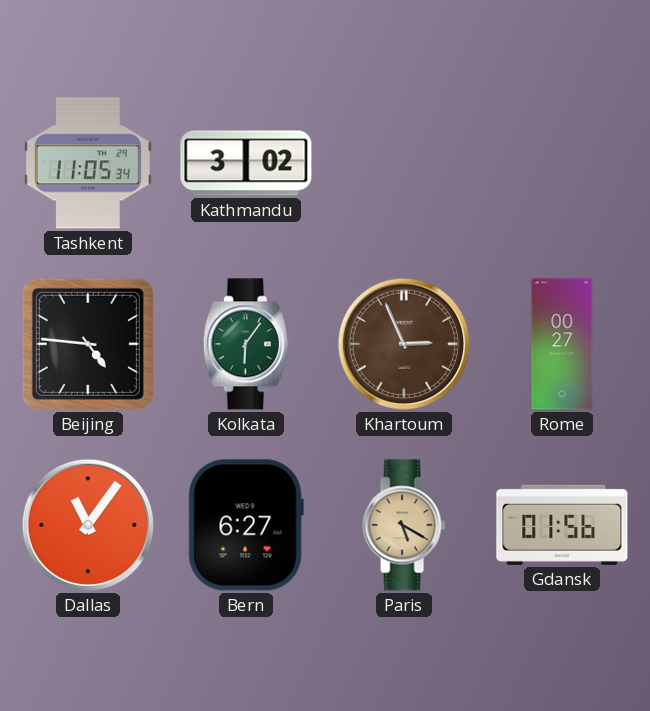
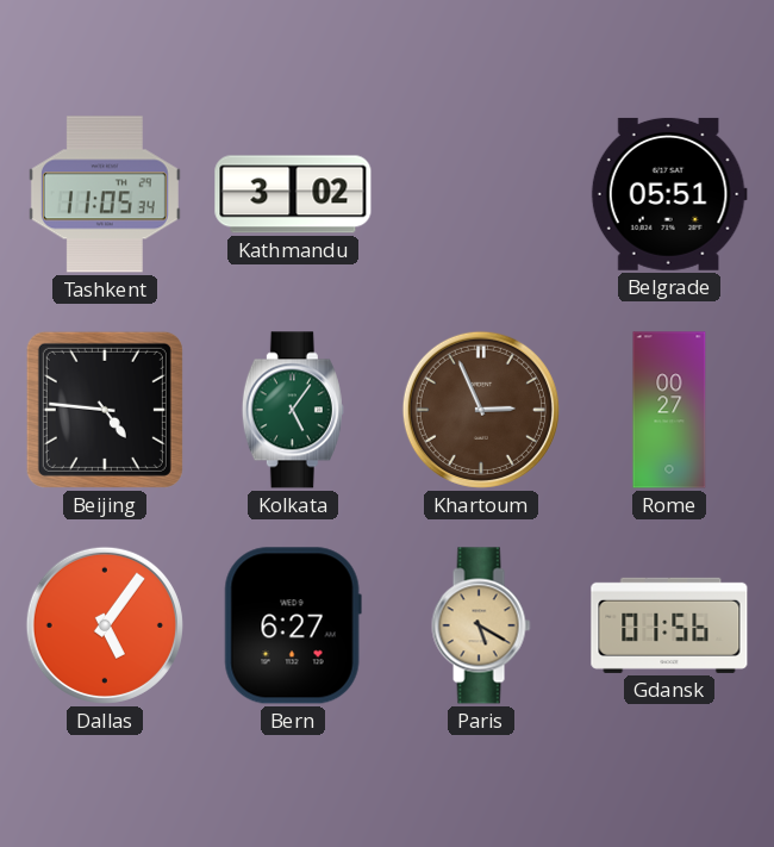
Belgrade: none -> 05:51
Kolkata: 6:06 -> 5:06
Dallas: 11:06 -> 5:06
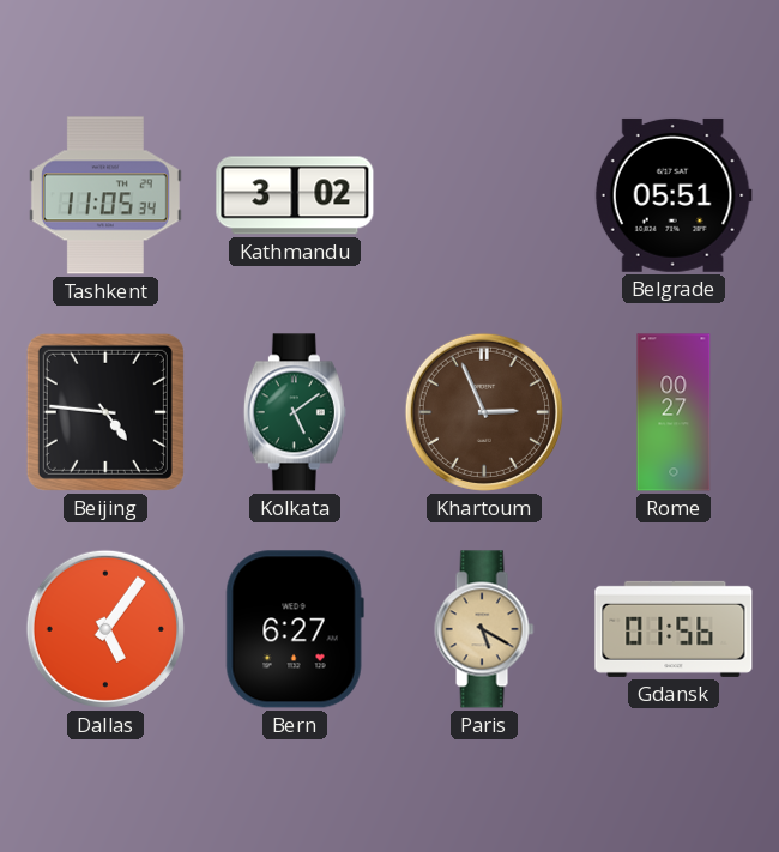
Kolkata: 5:06 -> 5:09
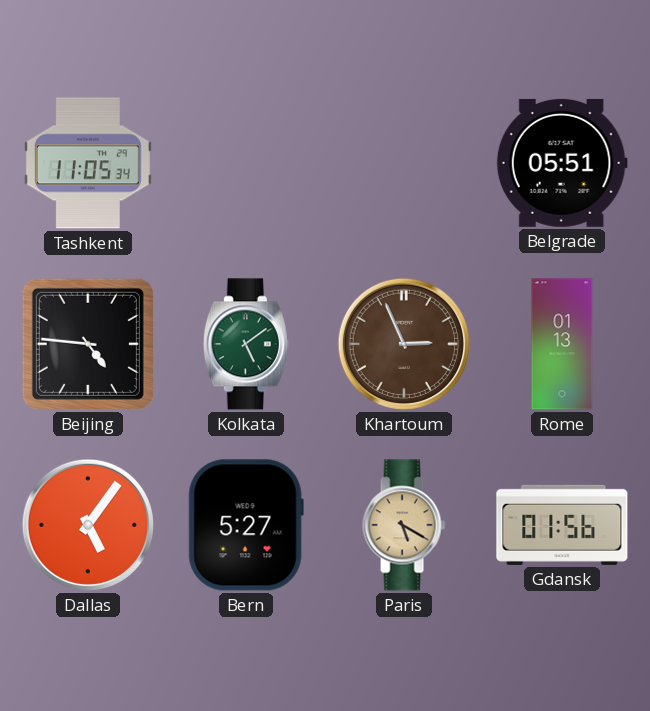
Kathmandu: 3:02 -> none
Rome: 00:27 -> 01:13
Bern: 6:27 -> 5:27
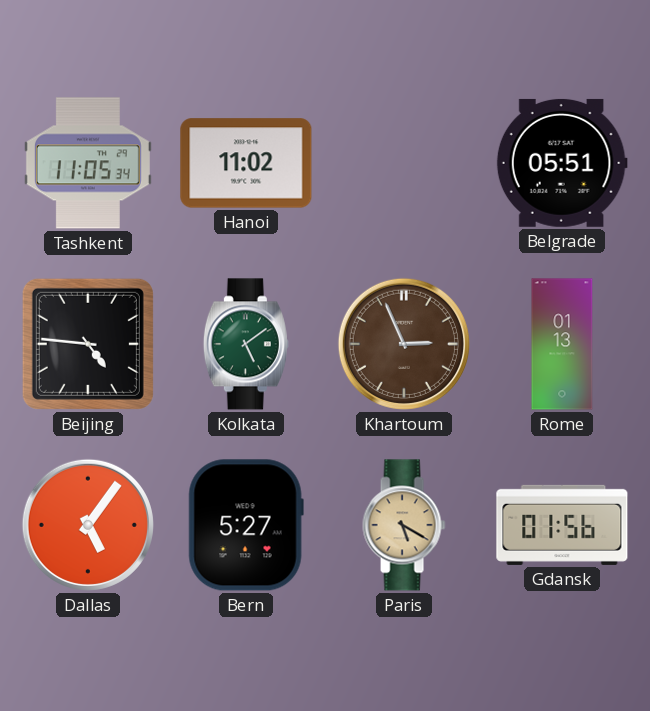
Hanoi: none -> 11:02
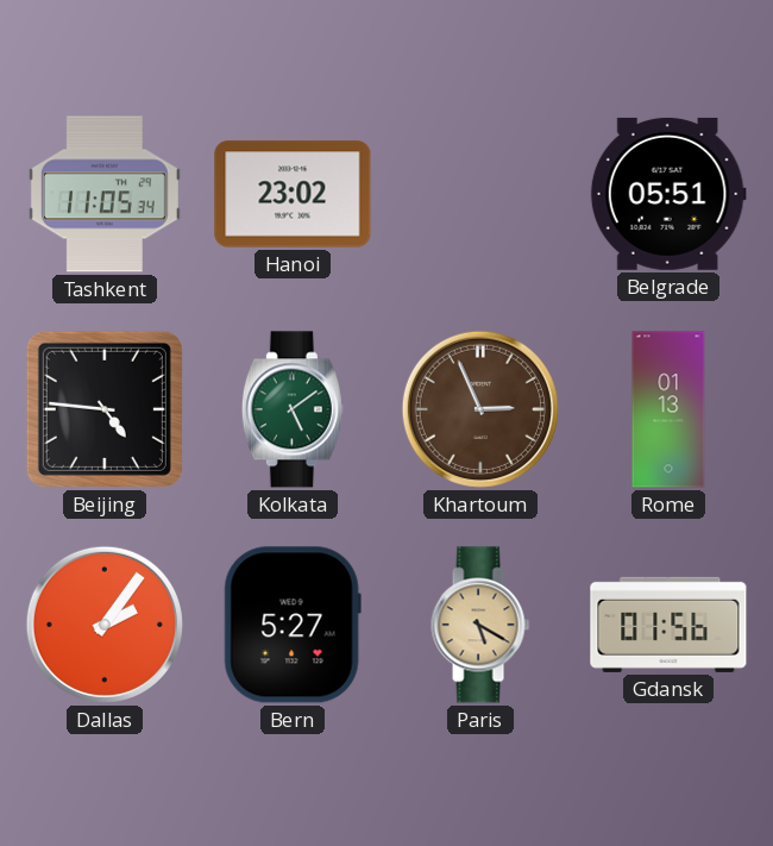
Hanoi: 11:02 -> 23:02
Dallas: 5:06 -> 2:06
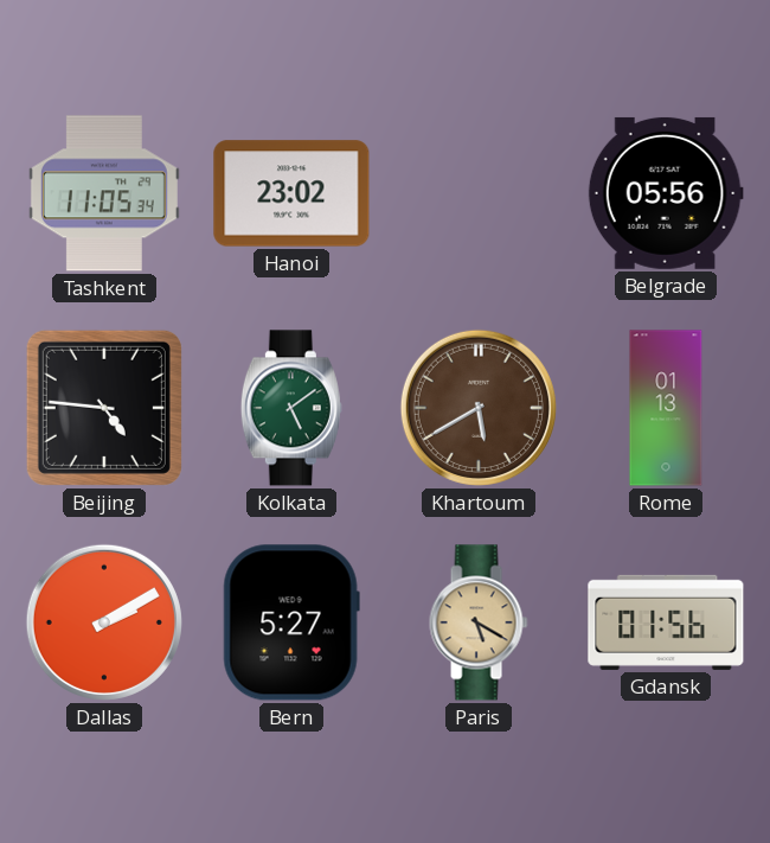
Belgrade: 05:51 -> 05:56
Khartoum: 2:56 -> 5:40
Dallas: 2:06 -> 2:10
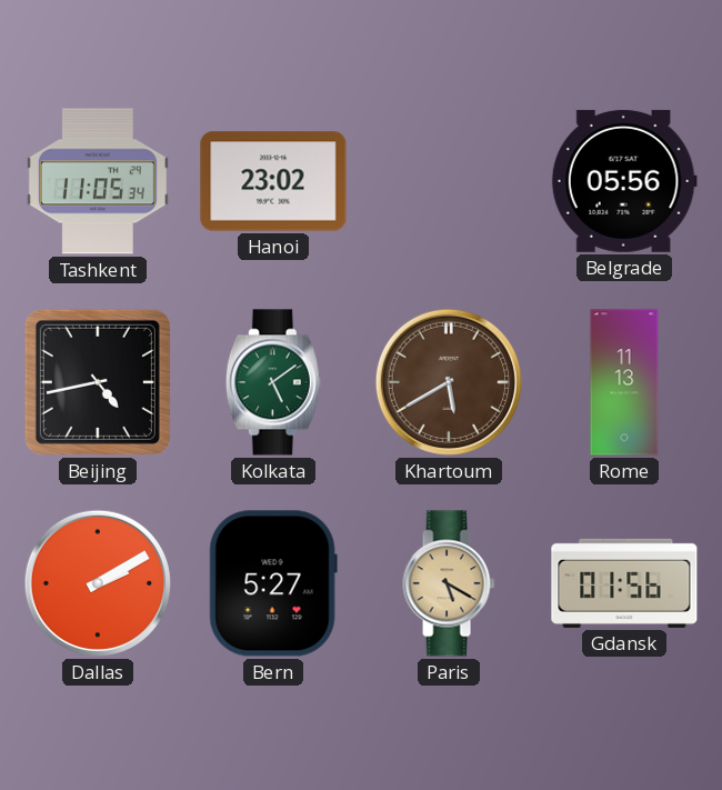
Beijing: 4:46 -> 4:43
Rome: 01:13 -> 11:13
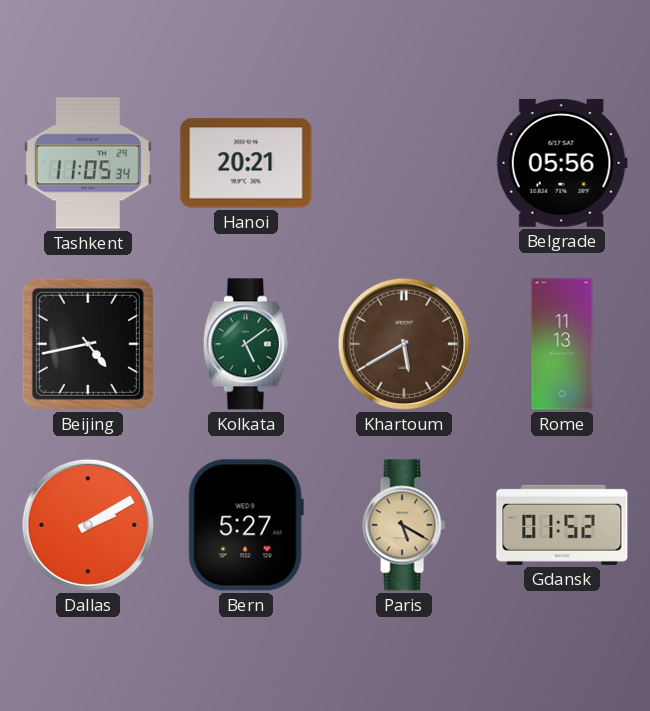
Hanoi: 23:02 -> 20:21
Gdansk: 01:56 -> 01:52
